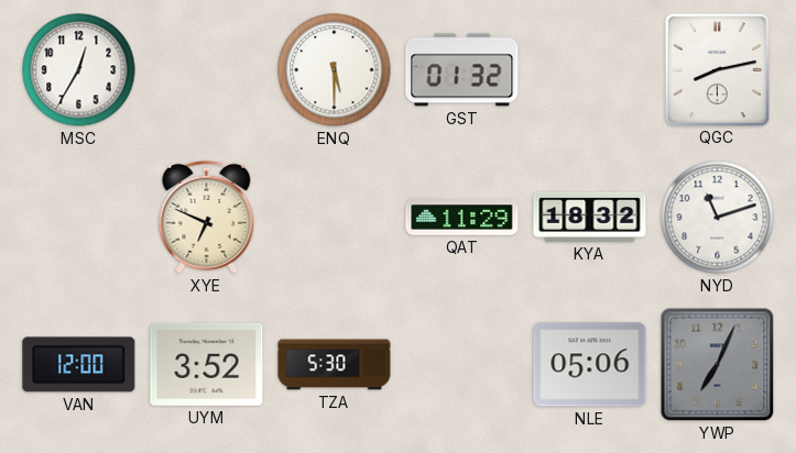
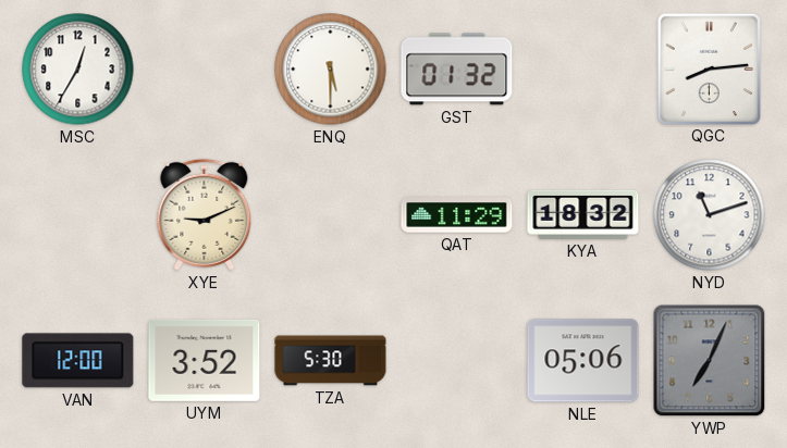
QGC: 8:13 -> 8:14
XYE: 6:49 -> 9:11
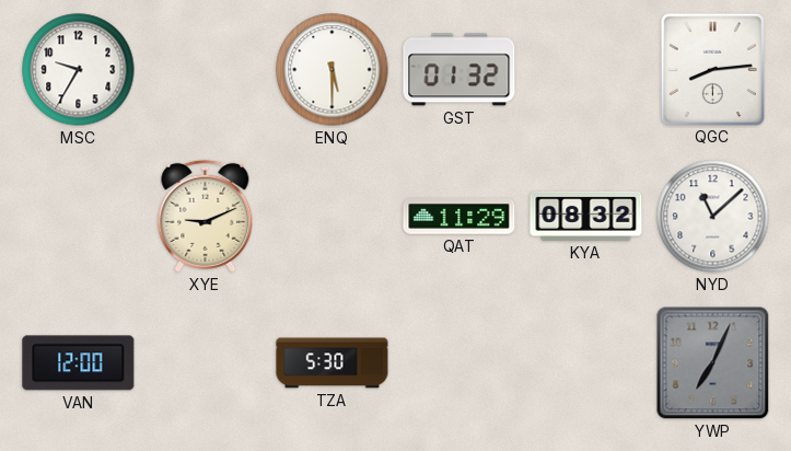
MSC: 12:35 -> 9:35
KYA: 18:32 -> 08:32
NYD: 11:12 -> 11:08
UYM: 3:52 -> none
NLE: 05:06 -> none
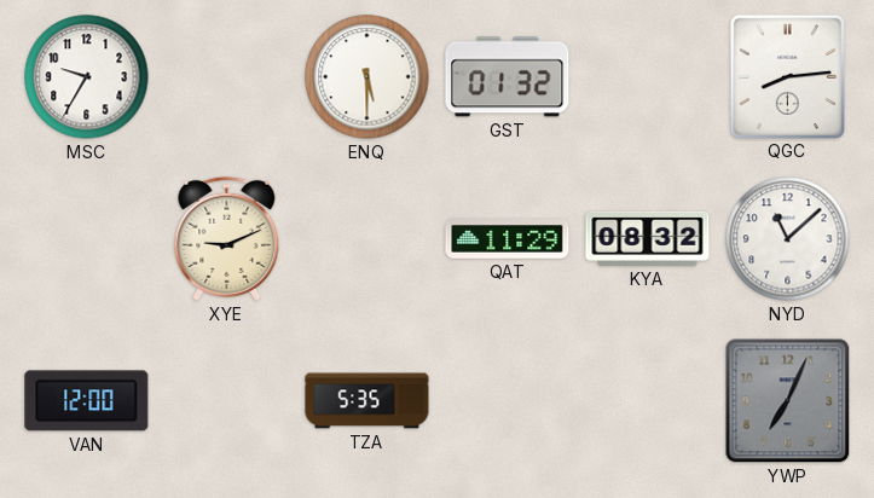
TZA: 5:30 -> 5:35
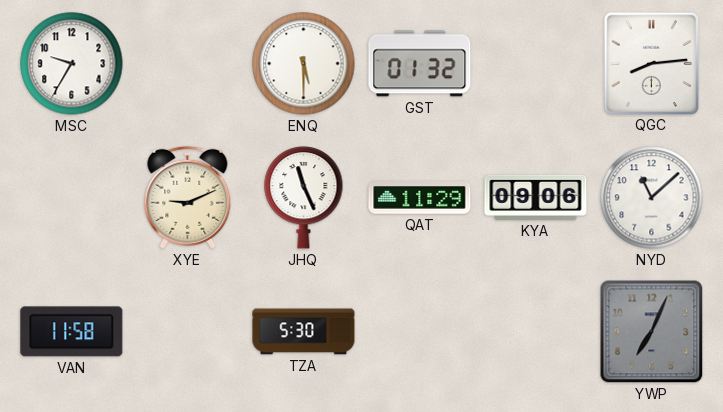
JHQ: none -> 11:26
KYA: 08:32 -> 09:06
VAN: 12:00 -> 11:58
TZA: 5:35 -> 5:30
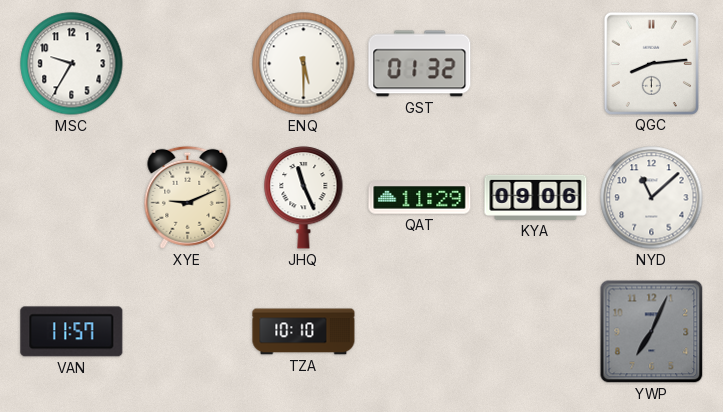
VAN: 11:58 -> 11:57
TZA: 5:30 -> 10:10
